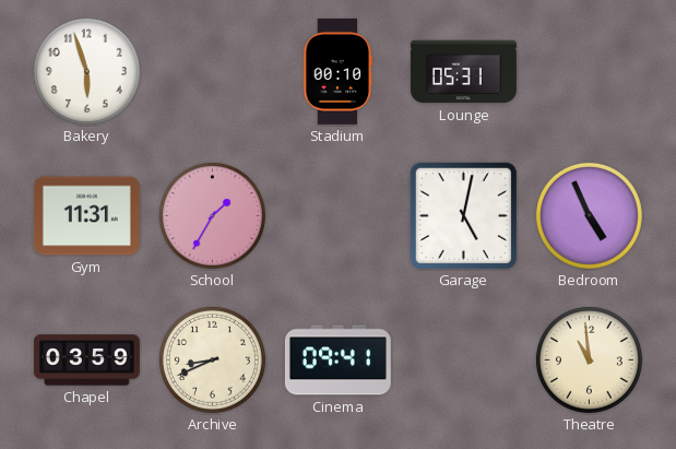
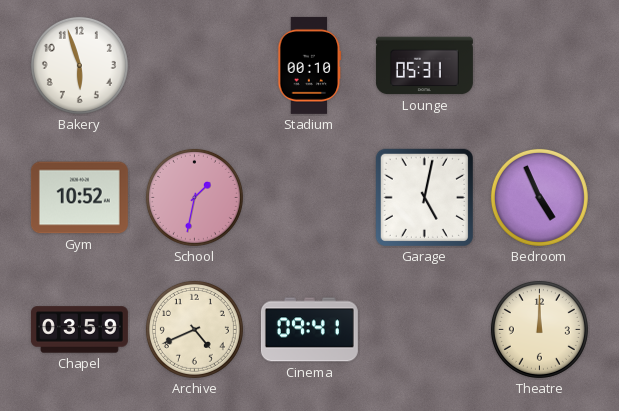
Gym: 11:31 -> 10:52
School: 1:35 -> 1:32
Archive: 8:41 -> 4:41
Theatre: 10:59 -> 12:00
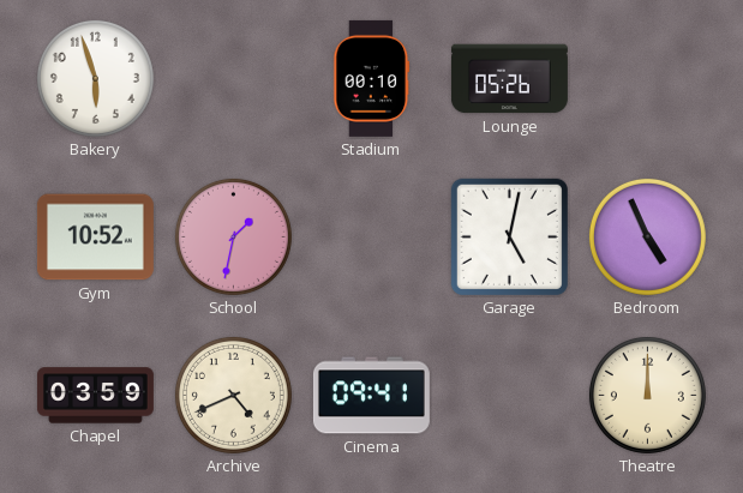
Lounge: 05:31 -> 05:26
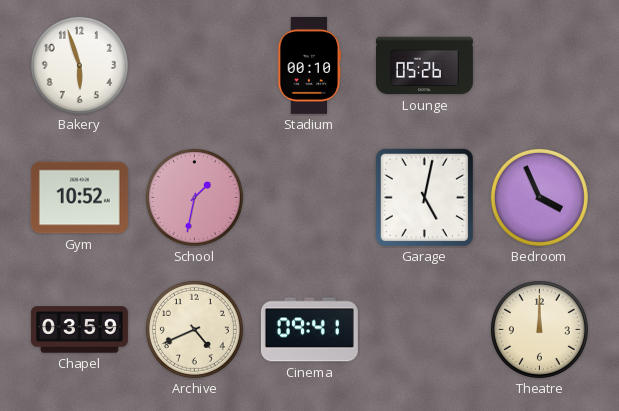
Bedroom: 4:56 -> 3:56
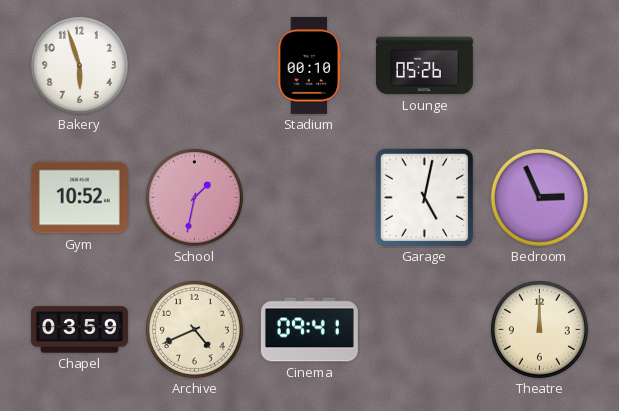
Bedroom: 3:56 -> 2:56
